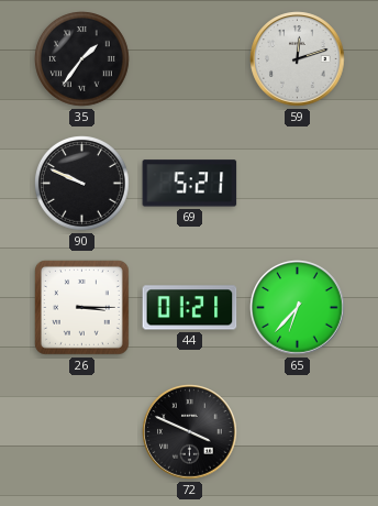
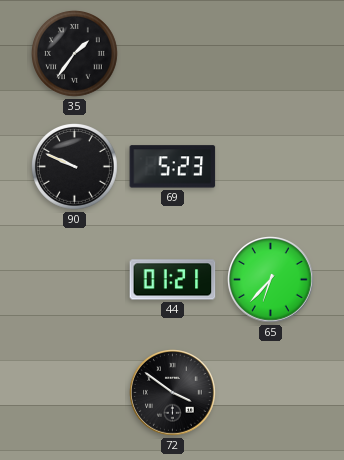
59: 12:12 -> none
69: 5:21 -> 5:23
26: 3:15 -> none
72: 3:49 -> 3:51
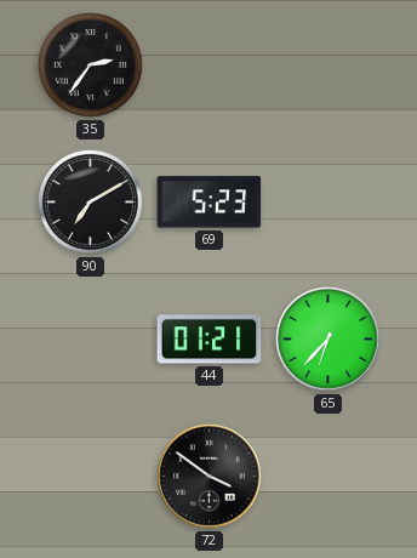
35: 1:36 -> 2:36
90: 9:49 -> 7:10
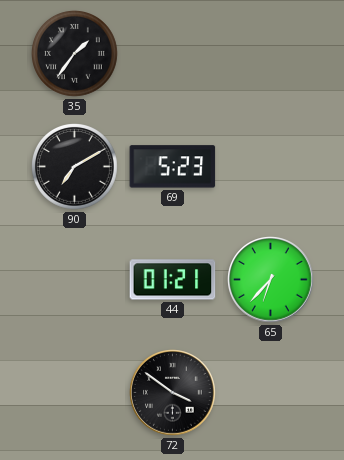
35: 2:36 -> 1:36
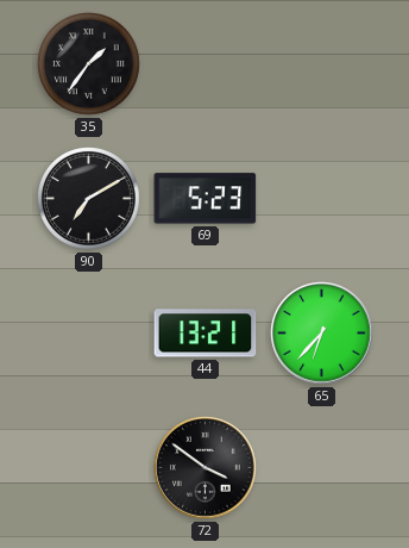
44: 01:21 -> 13:21
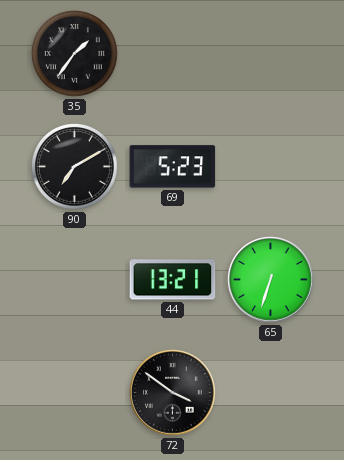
65: 6:37 -> 6:33
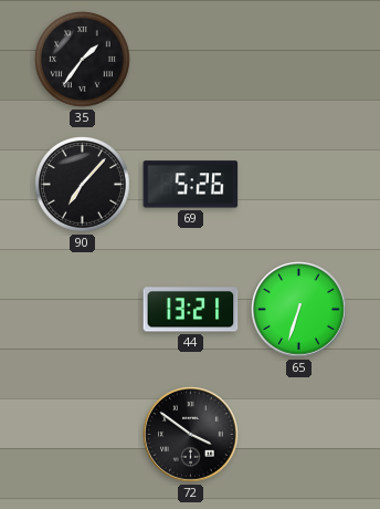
90: 7:10 -> 7:07
69: 5:23 -> 5:26
